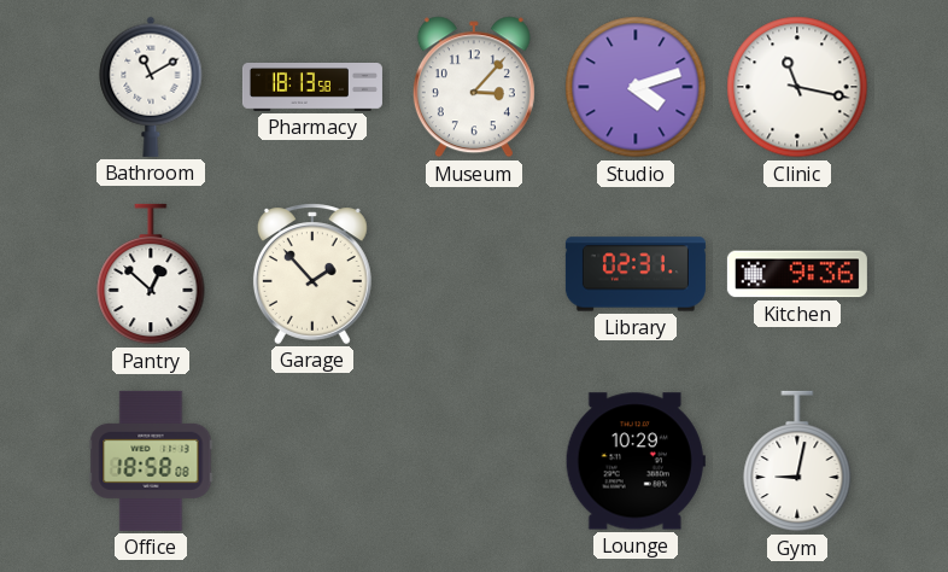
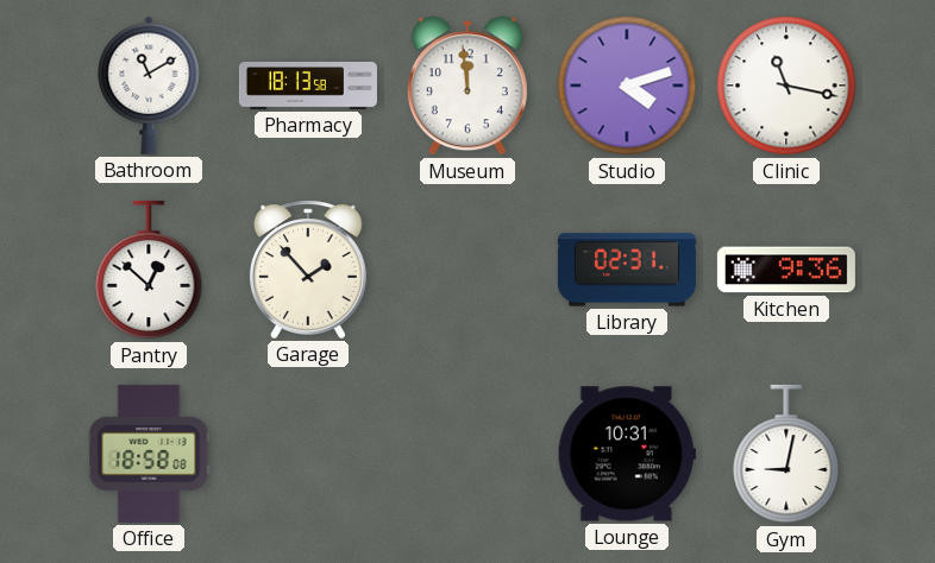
Museum: 3:07 -> 11:59
Lounge: 10:29 -> 10:31
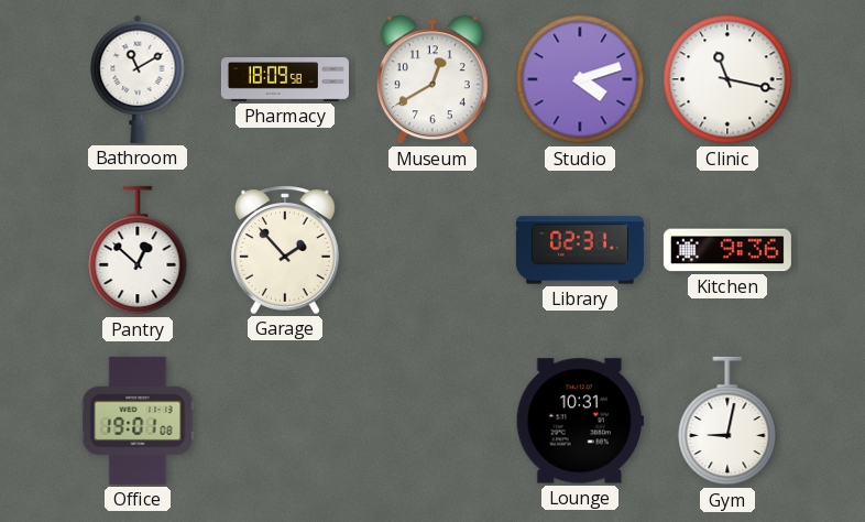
Pharmacy: 18:13 -> 18:09
Museum: 11:59 -> 12:40
Office: 18:58 -> 19:01
